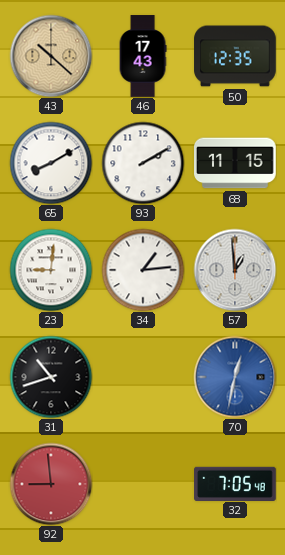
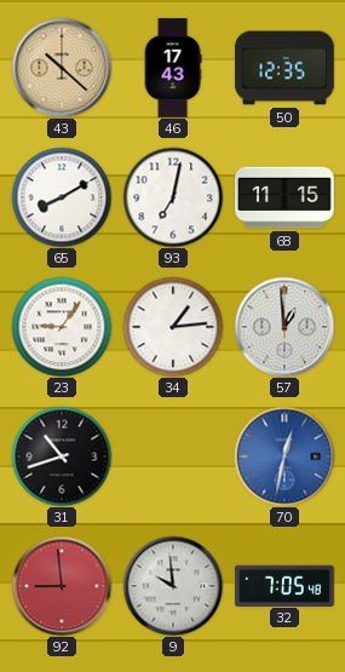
93: 2:10 -> 7:02
23: 9:01 -> 9:06
9: none -> 9:59
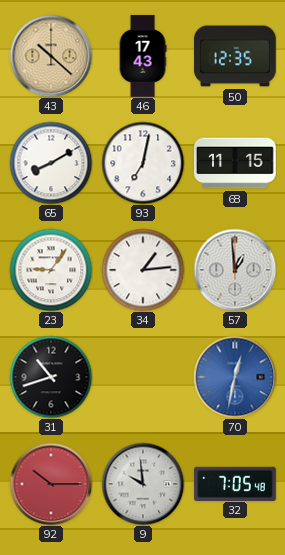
92: 8:59 -> 10:15
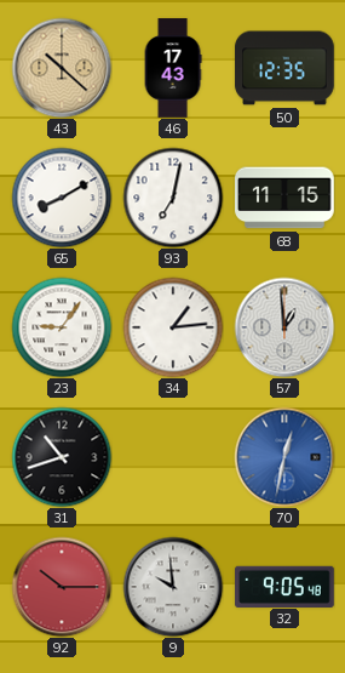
32: 7:05 -> 9:05
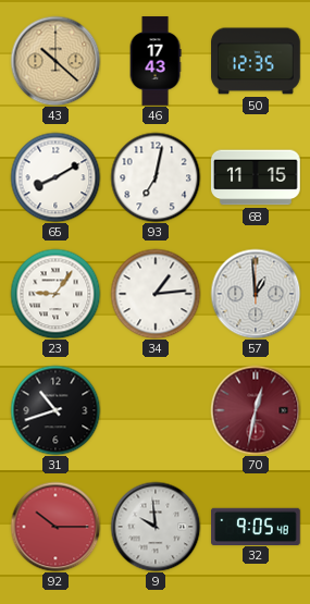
70 dial: blue -> burgundy
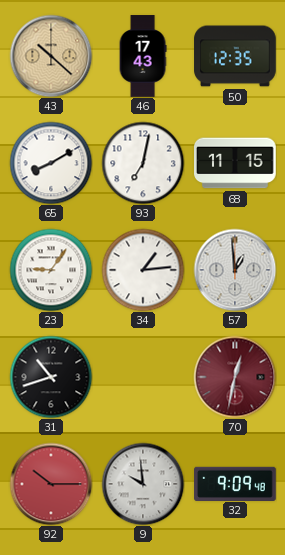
32: 9:05 -> 9:09
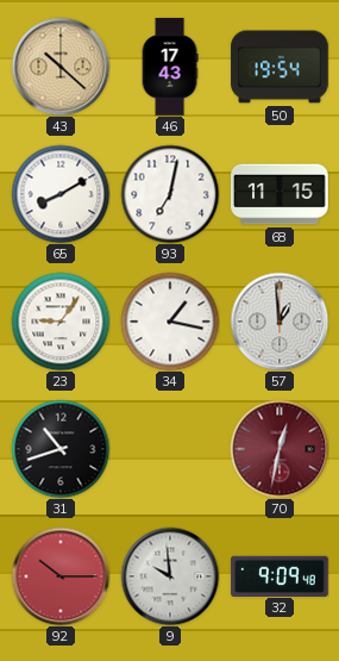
50: 12:35 -> 19:54
34: 1:14 -> 1:17
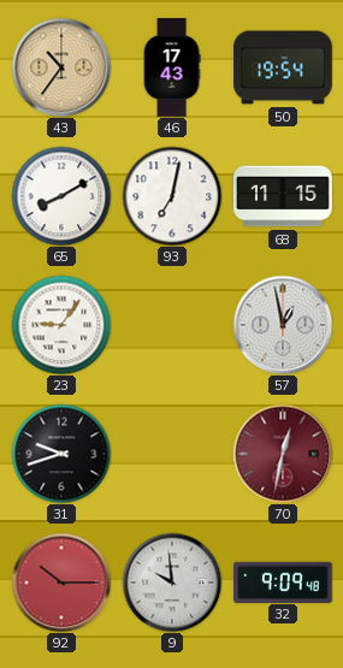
43: 10:22 -> 10:36
34: 1:17 -> none
57: 12:59 -> 12:58
31: 10:42 -> 9:42
